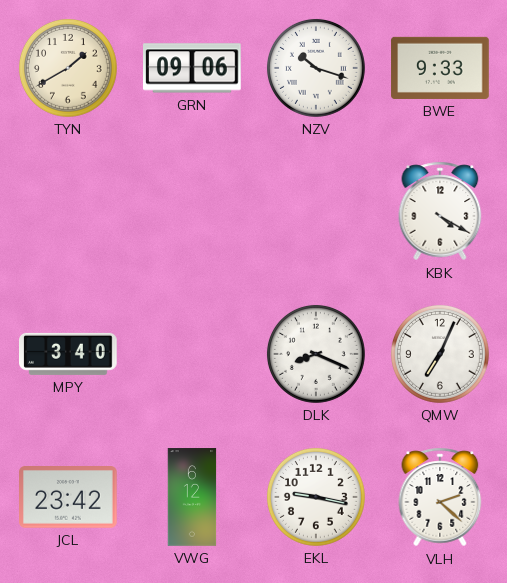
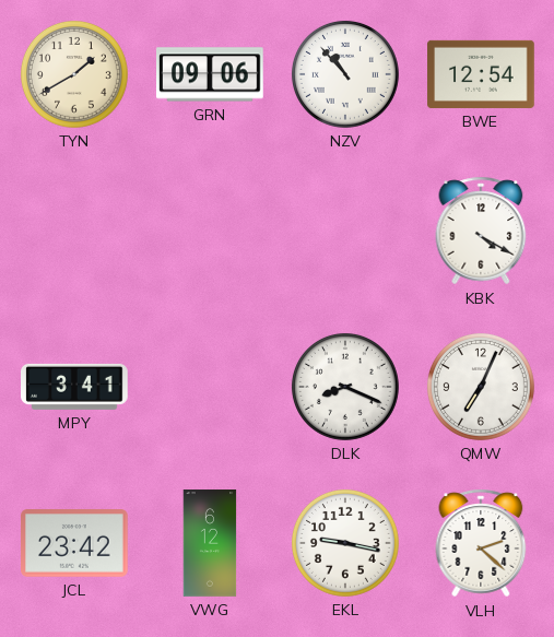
NZV: 10:18 -> 10:53
BWE: 9:33 -> 12:54
MPY: 3:40 -> 3:41
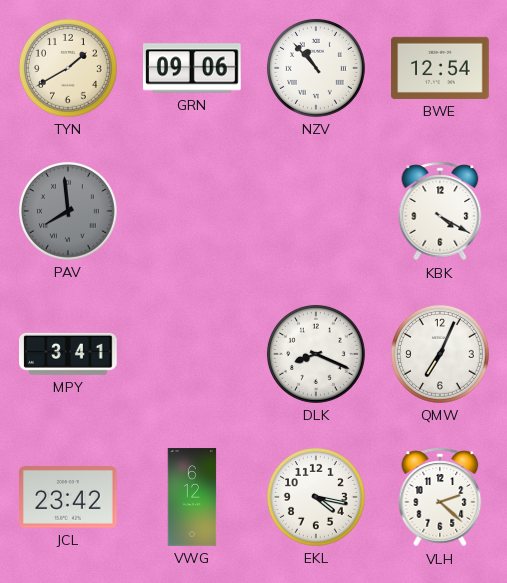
PAV: none -> 7:59
EKL: 9:17 -> 4:17
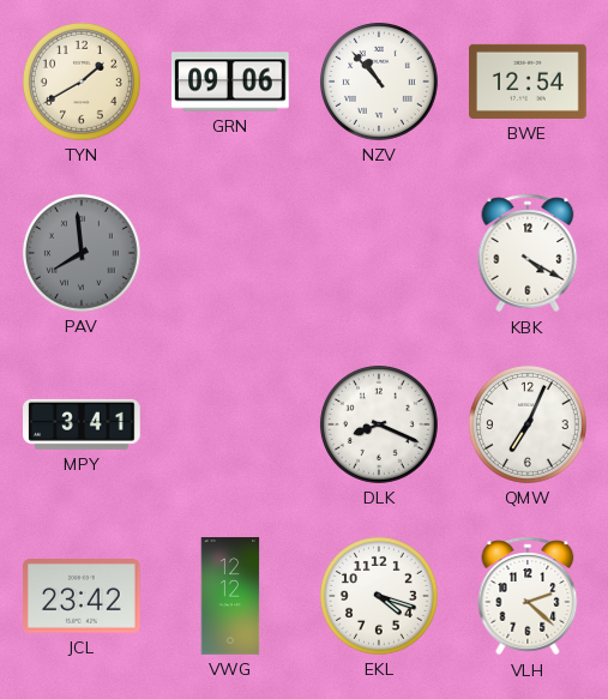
VWG: 6:12 -> 12:12
EKL: 4:17 -> 4:18
